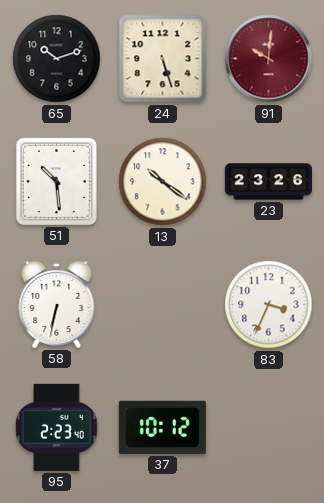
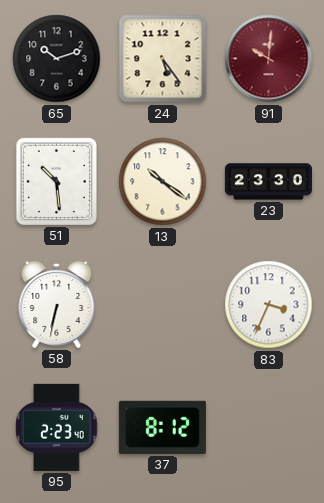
24: 5:27 -> 5:24
23: 23:26 -> 23:30
37: 10:12 -> 8:12
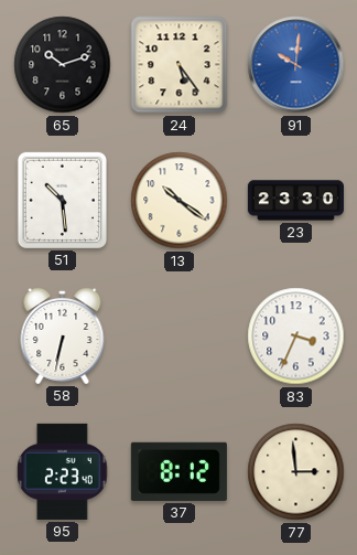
91 dial: burgundy -> blue
77: none -> 2:59
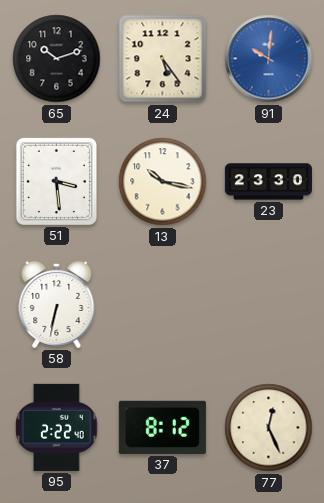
51: 10:29 -> 3:29
13: 10:21 -> 10:17
83: 3:34 -> none
95: 2:23 -> 2:22
77: 2:59 -> 12:26
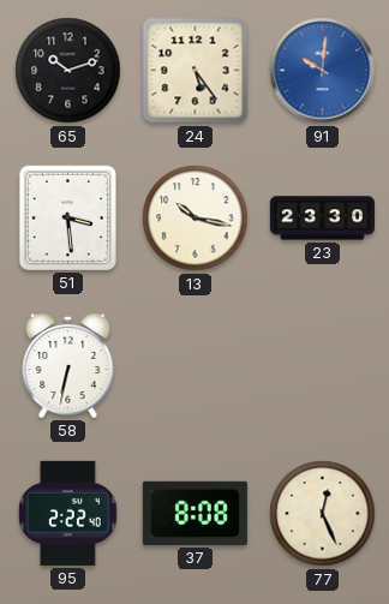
37: 8:12 -> 8:08
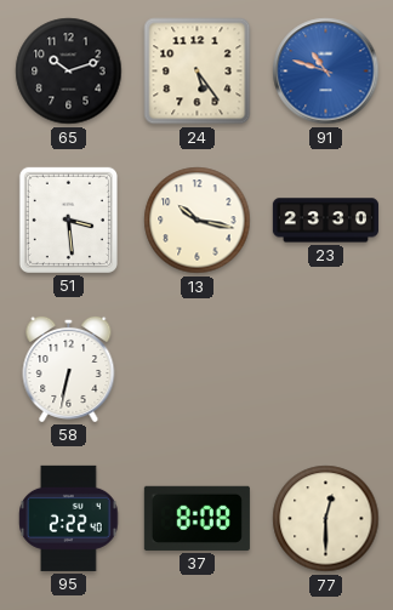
91: 10:01 -> 10:48
77: 12:26 -> 12:30
